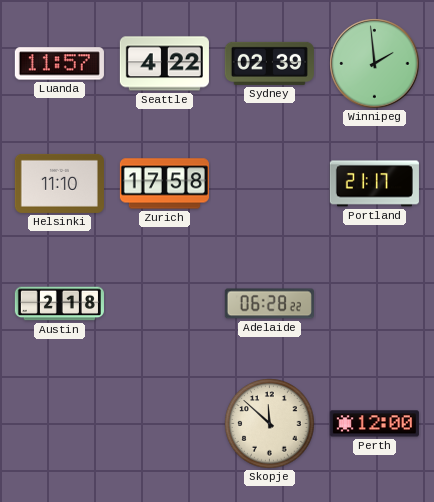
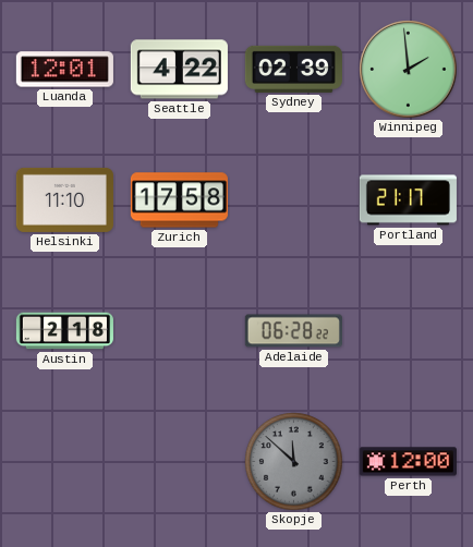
Luanda: 11:57 -> 12:01
Skopje dial: cream -> grey
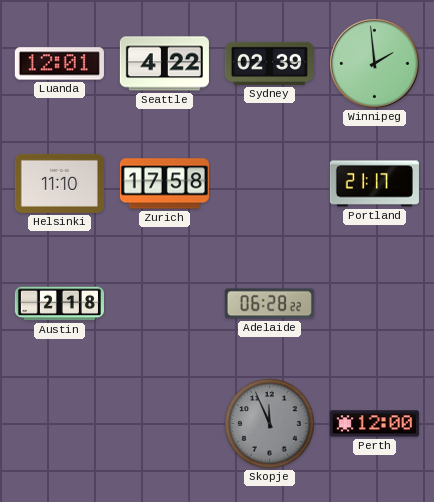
Skopje: 11:52 -> 11:56
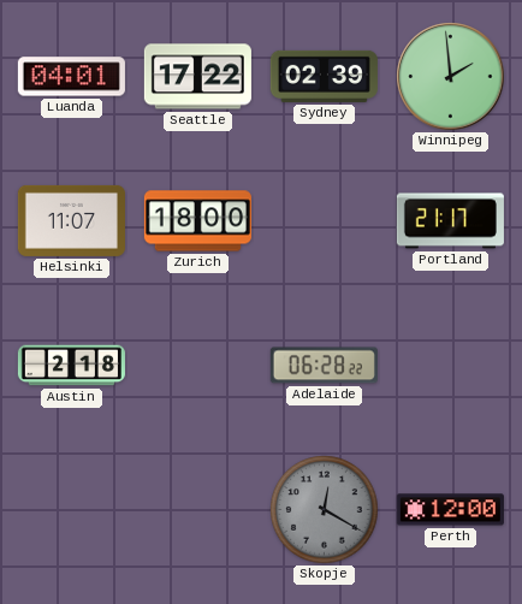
Luanda: 12:01 -> 04:01
Seattle: 4:22 -> 17:22
Helsinki: 11:10 -> 11:07
Zurich: 17:58 -> 18:00
Skopje: 11:56 -> 12:20
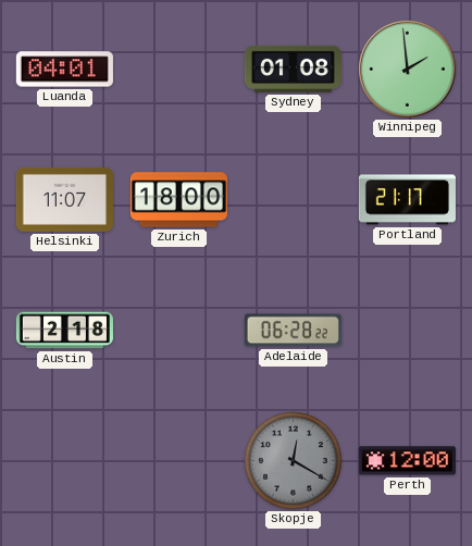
Seattle: 17:22 -> none
Sydney: 02:39 -> 01:08
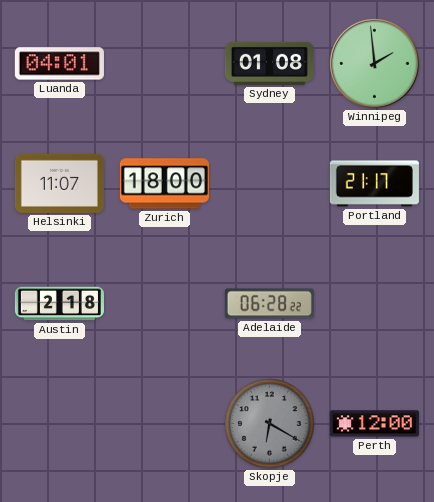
Skopje: 12:20 -> 6:20
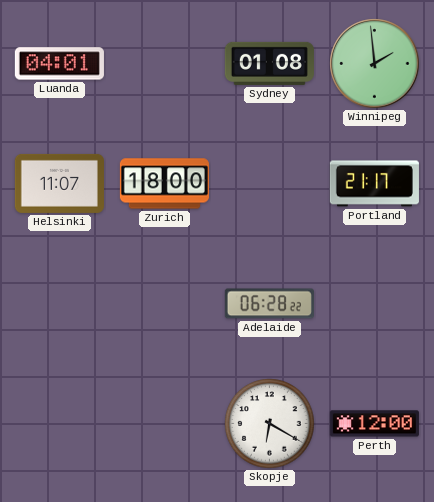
Austin: 2:18 -> none
Skopje dial: grey -> white
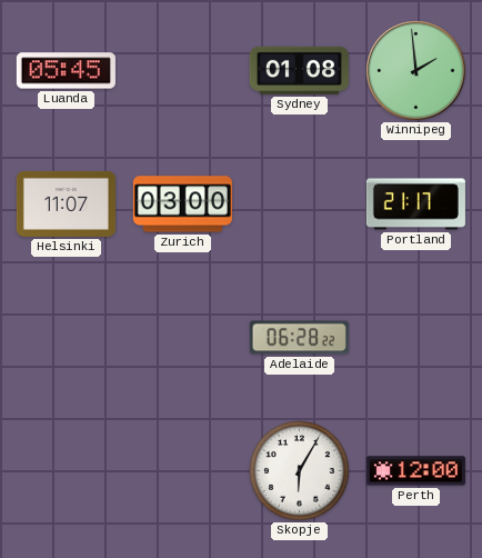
Luanda: 04:01 -> 05:45
Zurich: 18:00 -> 03:00
Skopje: 6:20 -> 6:05
